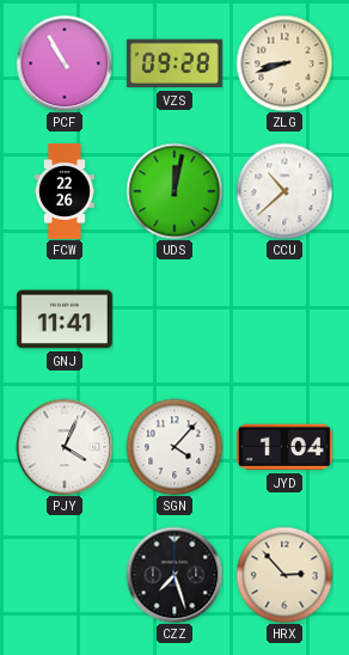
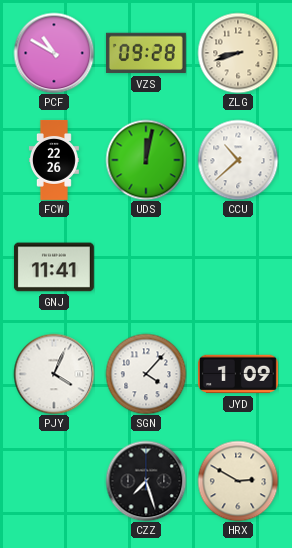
PCF: 10:55 -> 10:50
JYD: 1:04 -> 1:09
HRX: 2:53 -> 2:50
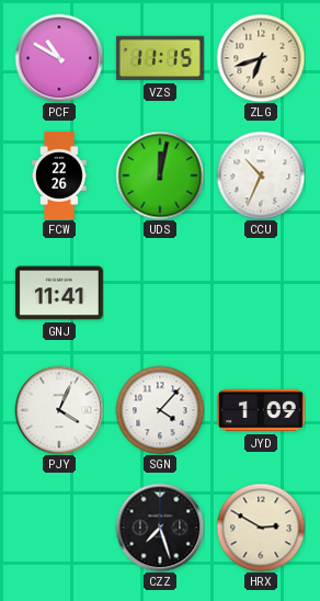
VZS: 09:28 -> 11:15
ZLG: 8:42 -> 6:42
CCU: 10:38 -> 10:34
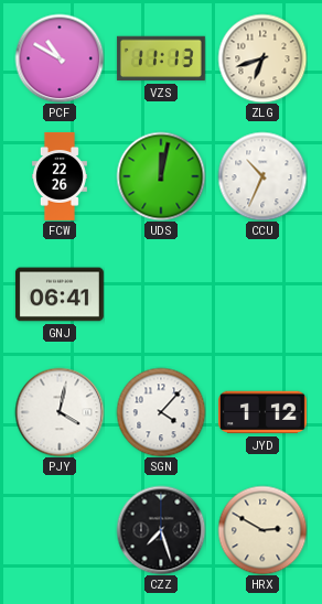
VZS: 11:15 -> 11:13
GNJ: 11:41 -> 06:41
PJY: 4:04 -> 4:02
JYD: 1:09 -> 1:12
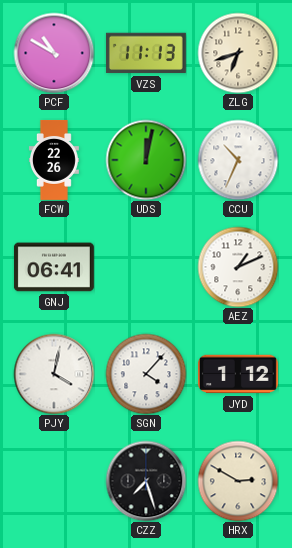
AEZ: none -> 1:11
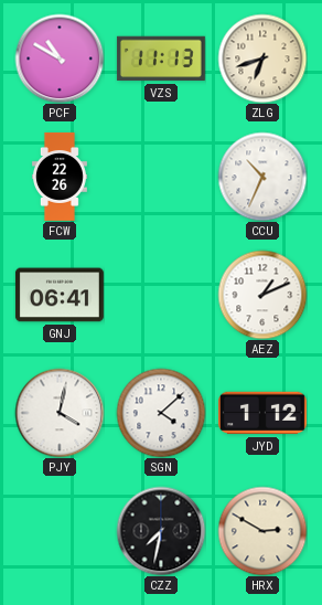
UDS: 12:02 -> none
SGN: 4:07 -> 4:08
CZZ: 7:27 -> 7:32
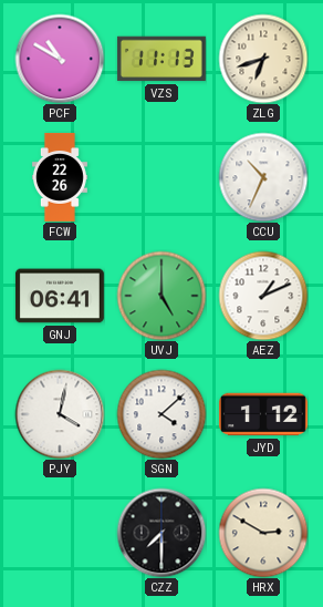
UVJ: none -> 5:00
CZZ: 7:32 -> 7:30
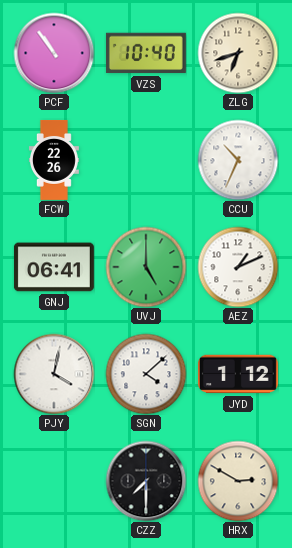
PCF: 10:50 -> 10:54
VZS: 11:13 -> 10:40
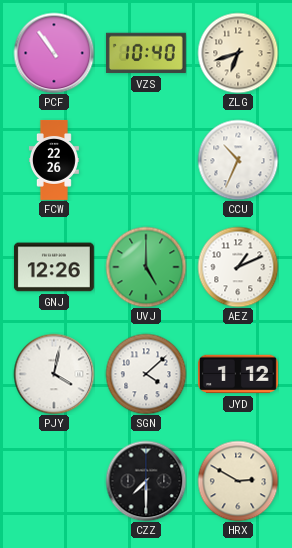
GNJ: 06:41 -> 12:26
